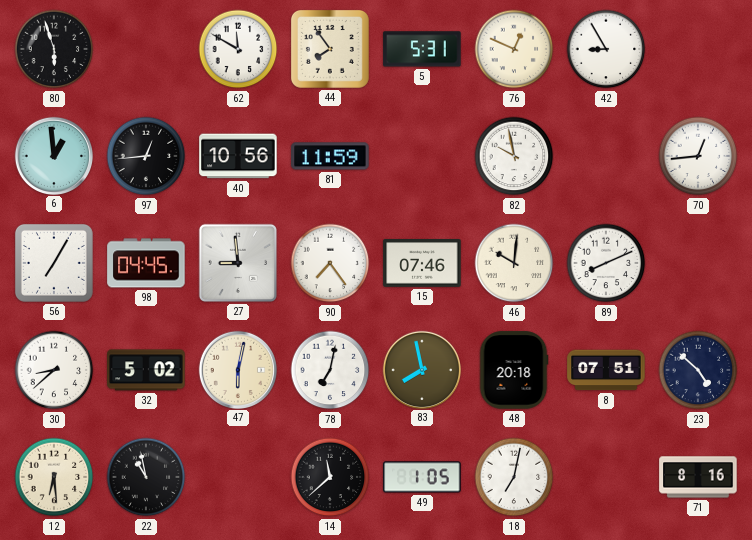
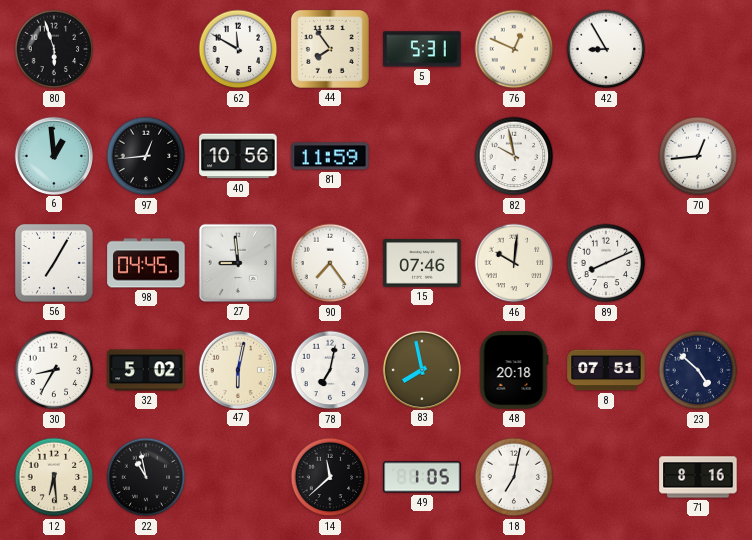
30: 8:38 -> 8:35
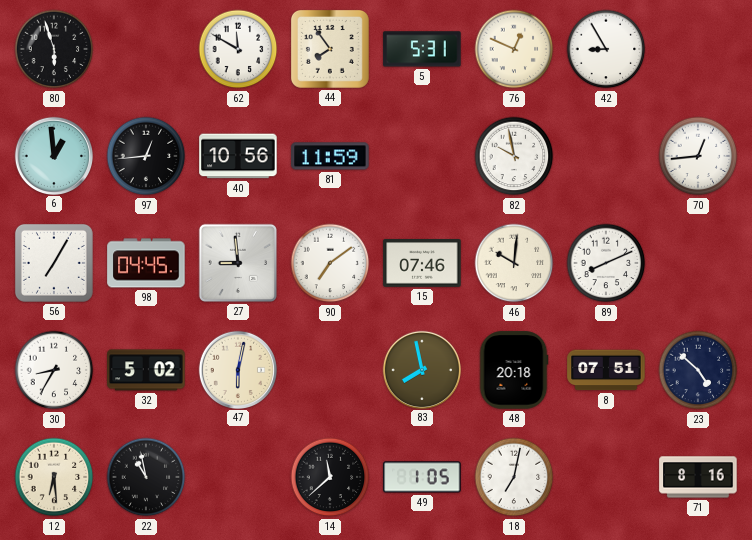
90: 7:24 -> 7:09
78: 7:02 -> none
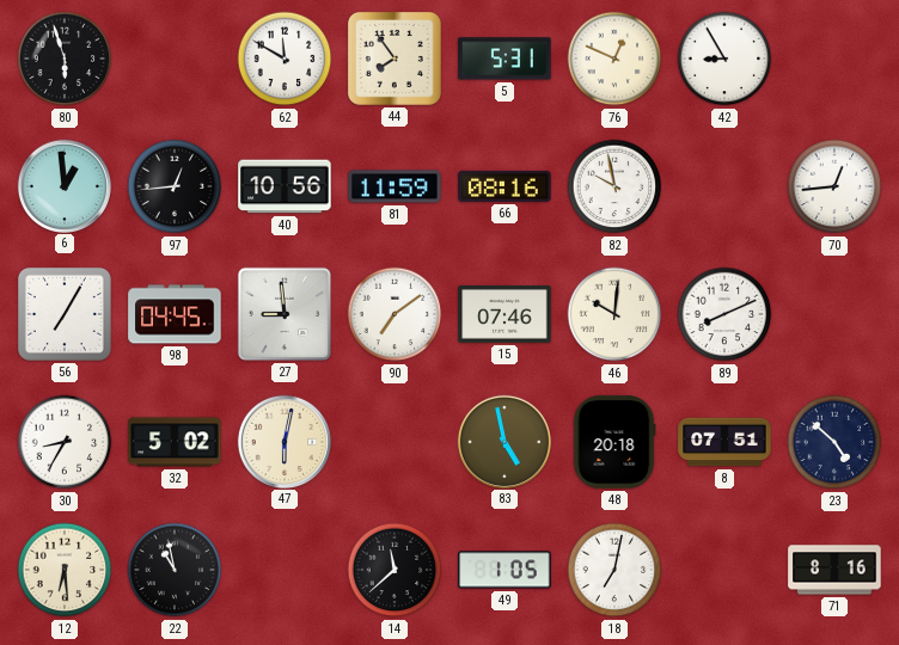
66: none -> 08:16
83: 7:58 -> 4:58
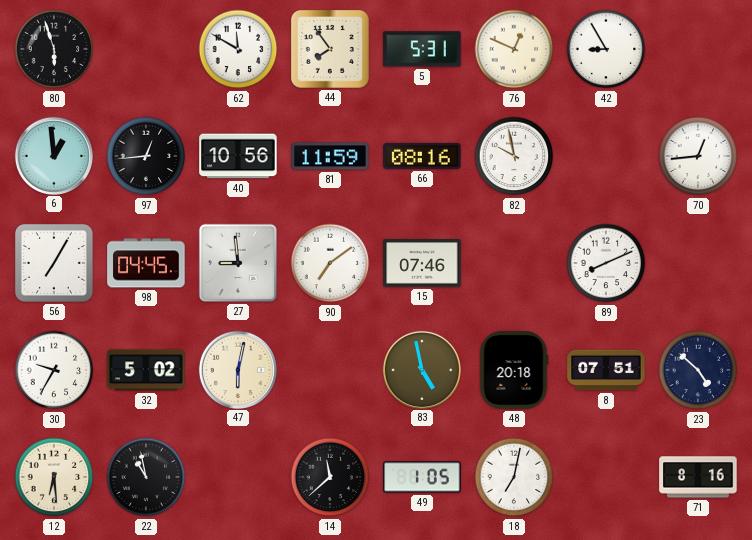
46: 10:01 -> none
30: 8:35 -> 9:35
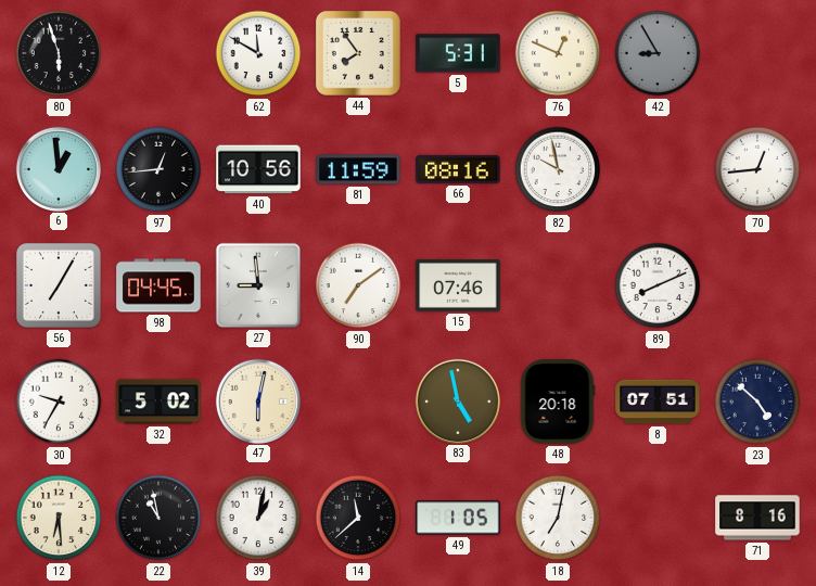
42 dial: white -> grey
39: none -> 1:02
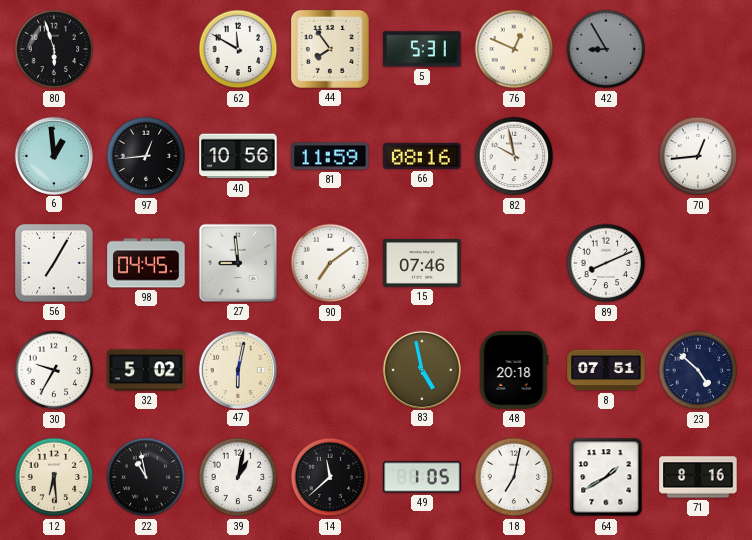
64: none -> 1:40
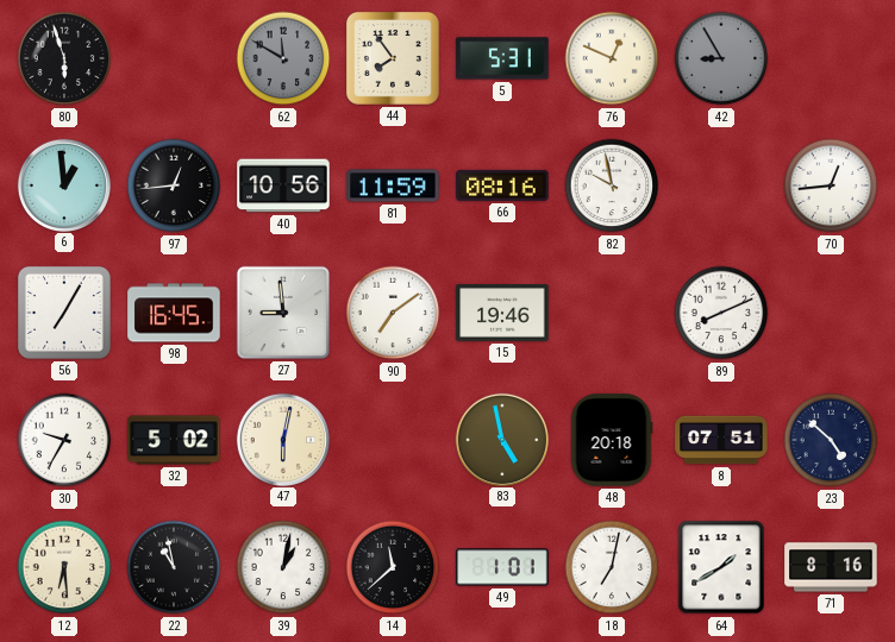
62 dial: white -> grey
98: 04:45 -> 16:45
15: 07:46 -> 19:46
49: 1:05 -> 1:01
